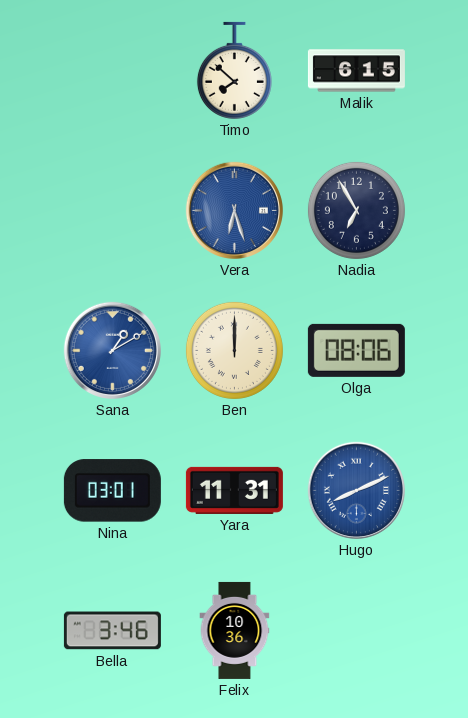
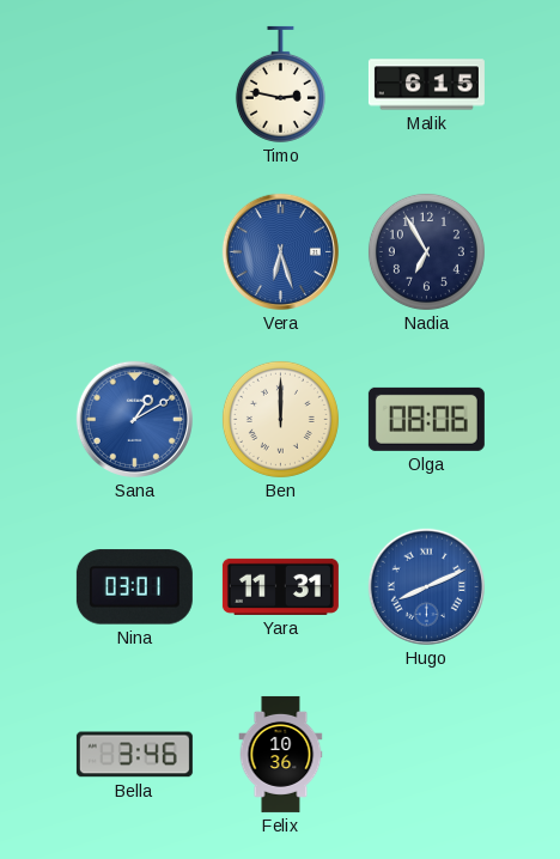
Timo: 7:52 -> 2:47
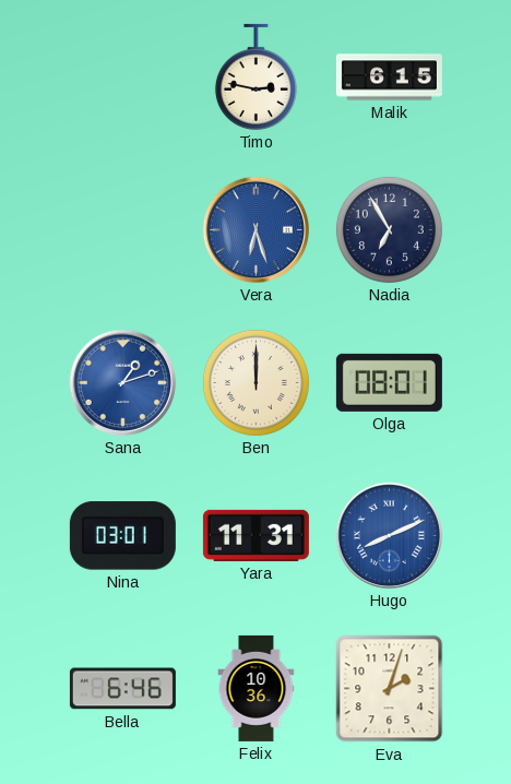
Sana: 1:10 -> 1:12
Olga: 08:06 -> 08:01
Bella: 3:46 -> 6:46
Eva: none -> 2:03
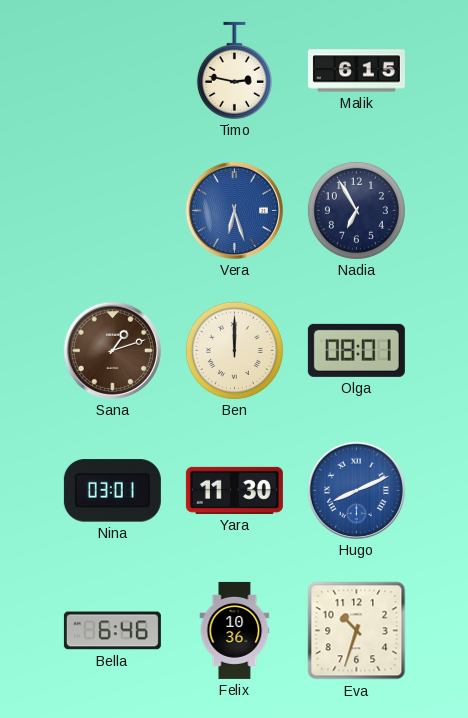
Sana dial: blue -> brown
Yara: 11:31 -> 11:30
Eva: 2:03 -> 10:33
